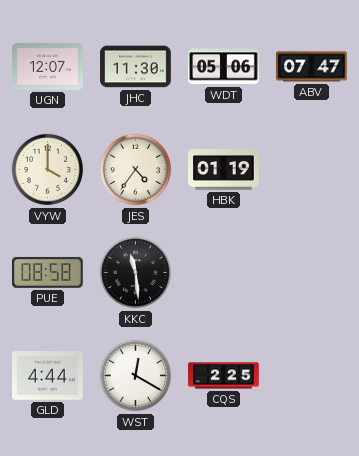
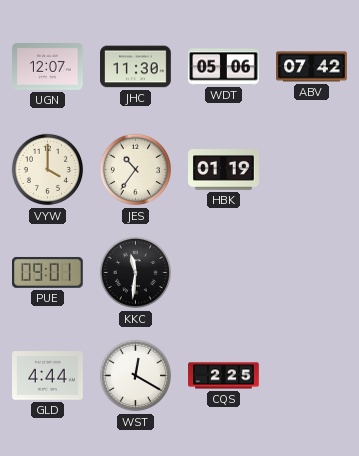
ABV: 07:47 -> 07:42
JES: 4:36 -> 10:36
PUE: 08:58 -> 09:01
KKC: 11:29 -> 11:31
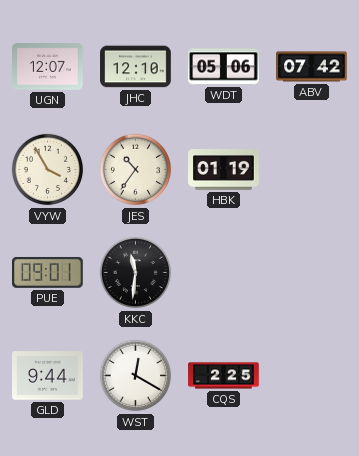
JHC: 11:30 -> 12:10
VYW: 4:00 -> 3:55
GLD: 4:44 -> 9:44
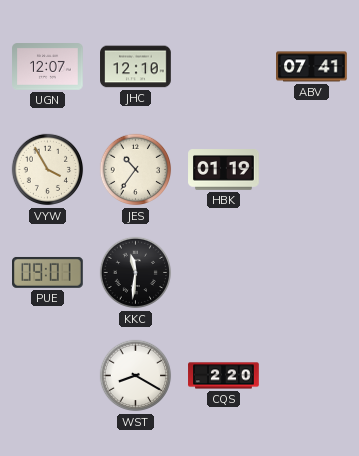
WDT: 05:06 -> none
ABV: 07:42 -> 07:41
GLD: 9:44 -> none
WST: 12:20 -> 8:20
CQS: 2:25 -> 2:20
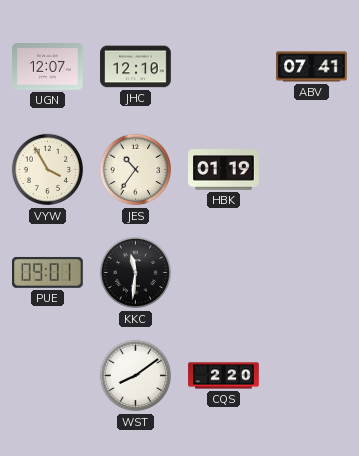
WST: 8:20 -> 8:09
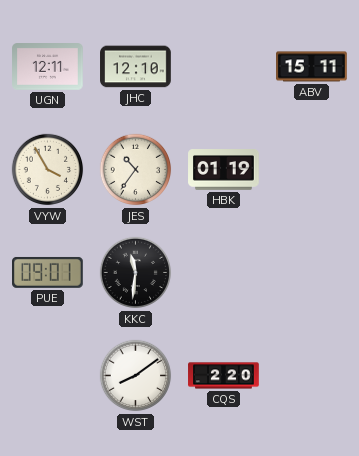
UGN: 12:07 -> 12:11
ABV: 07:41 -> 15:11
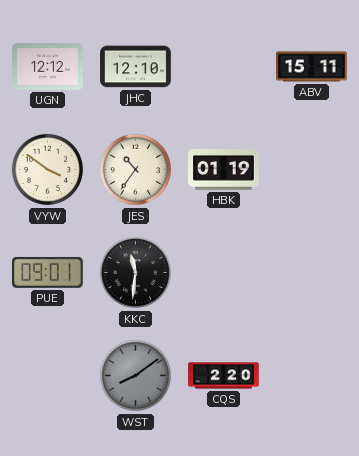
UGN: 12:11 -> 12:12
VYW: 3:55 -> 3:51
WST dial: white -> grey
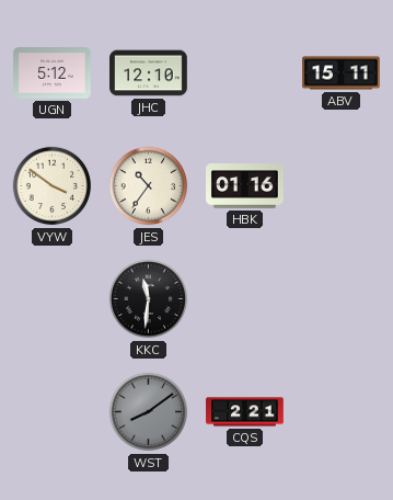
UGN: 12:12 -> 5:12
HBK: 01:19 -> 01:16
PUE: 09:01 -> none
CQS: 2:20 -> 2:21
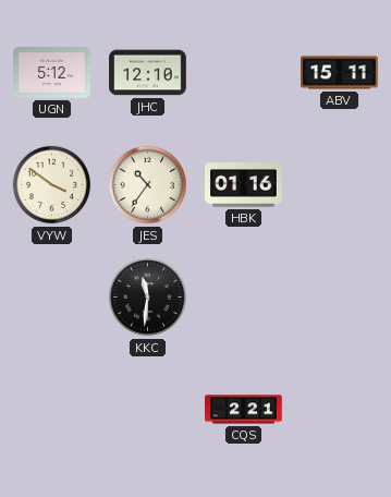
WST: 8:09 -> none
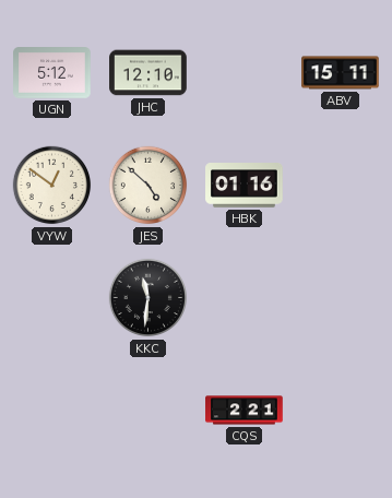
VYW: 3:51 -> 12:51
JES: 10:36 -> 4:52
